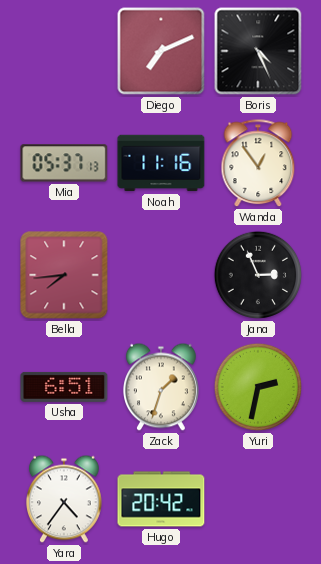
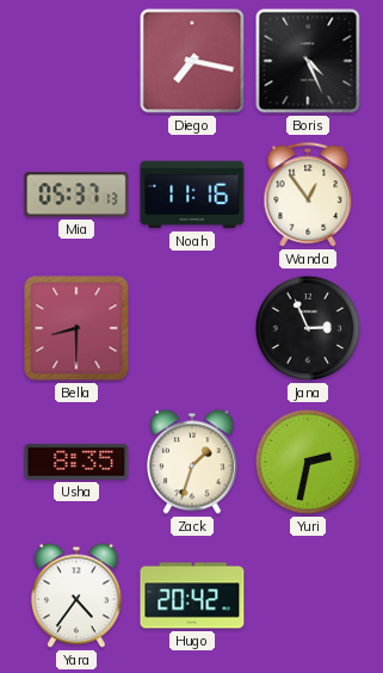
Diego: 7:11 -> 7:17
Bella: 7:44 -> 8:30
Usha: 6:51 -> 8:35
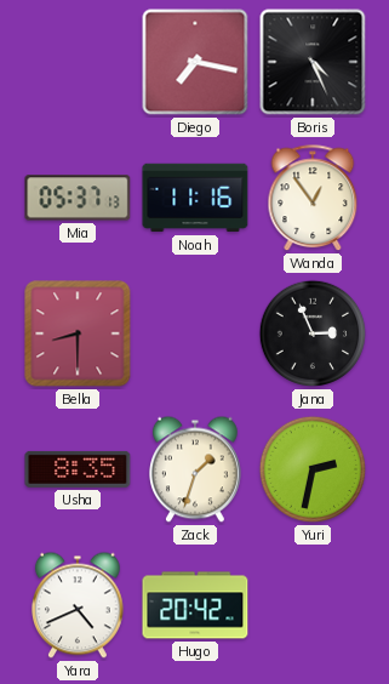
Yara: 4:36 -> 4:41
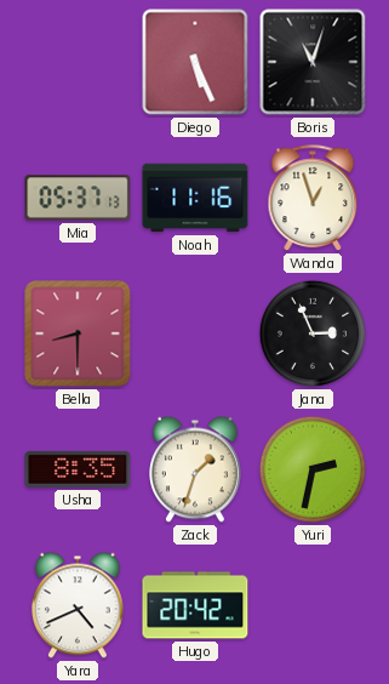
Diego: 7:17 -> 5:26
Boris: 4:26 -> 11:03
Wanda: 12:54 -> 12:57
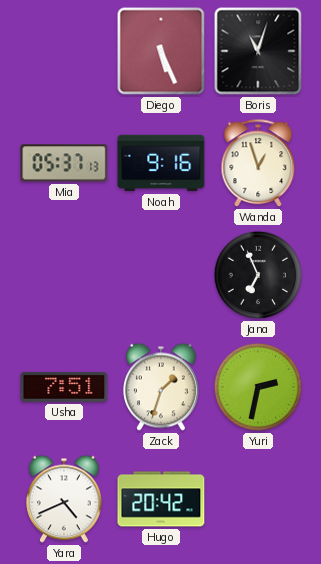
Noah: 11:16 -> 9:16
Bella: 8:30 -> none
Jana: 2:56 -> 6:56
Usha: 8:35 -> 7:51
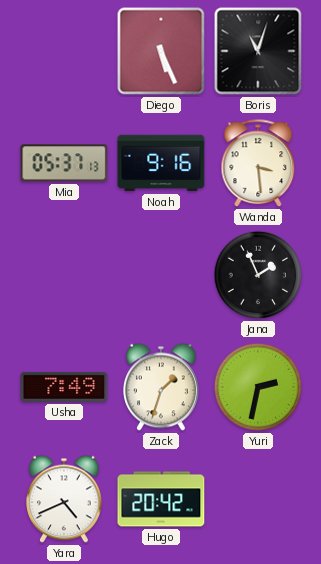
Wanda: 12:57 -> 3:29
Jana: 6:56 -> 1:56
Usha: 7:51 -> 7:49
